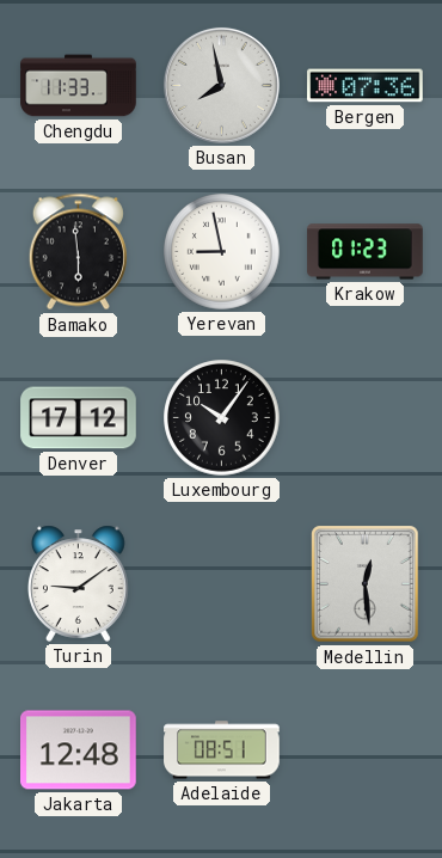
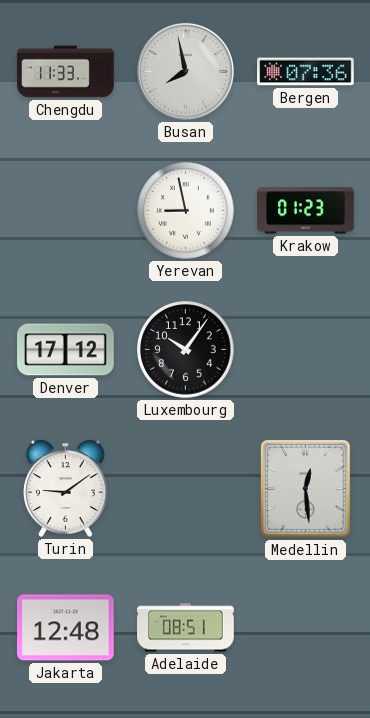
Bamako: 5:59 -> none
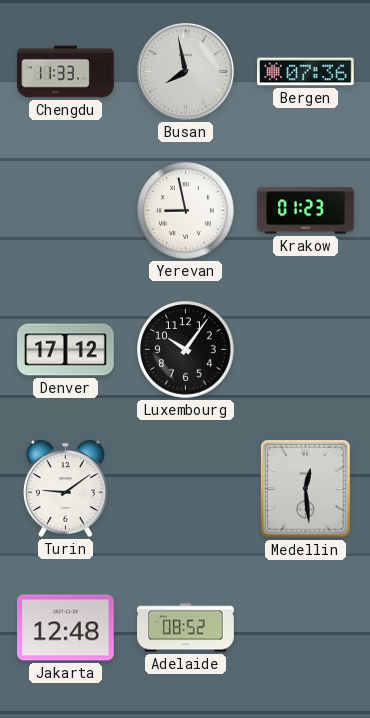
Adelaide: 08:51 -> 08:52
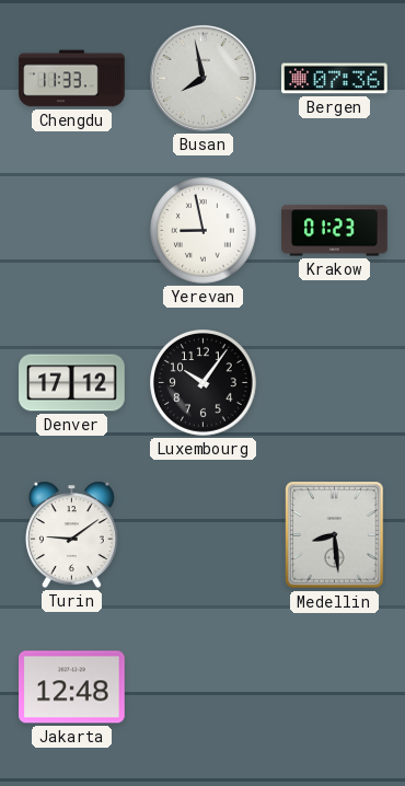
Medellin: 12:29 -> 8:29
Adelaide: 08:52 -> none
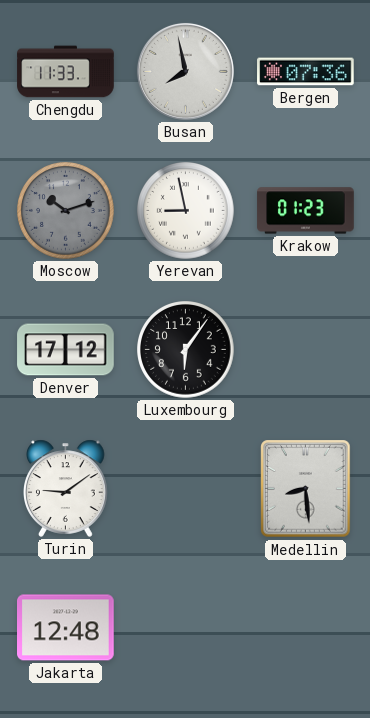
Moscow: none -> 10:12
Luxembourg: 10:06 -> 6:06
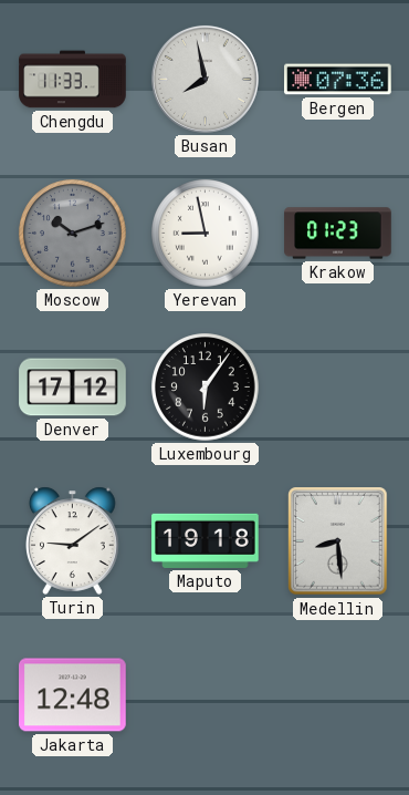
Maputo: none -> 19:18
